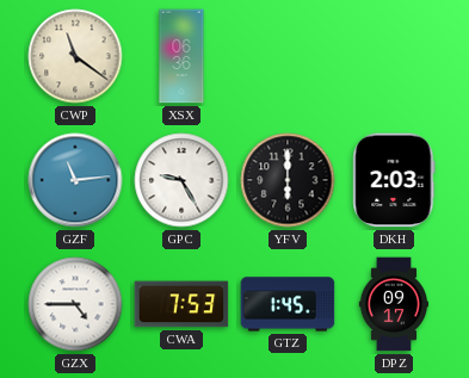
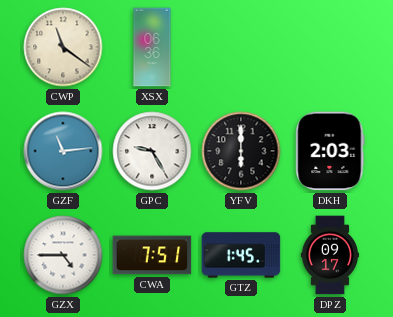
CWA: 7:53 -> 7:51
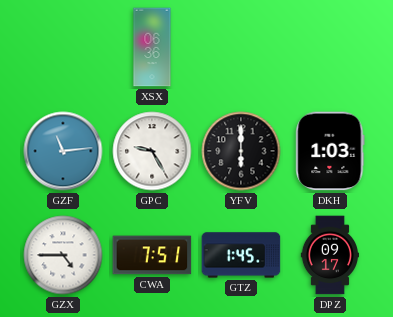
CWP: 11:21 -> none
DKH: 2:03 -> 1:03
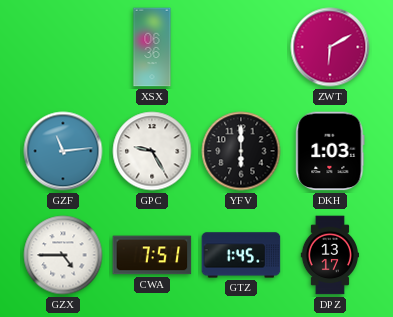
ZWT: none -> 6:10
DPZ: 09:17 -> 13:17
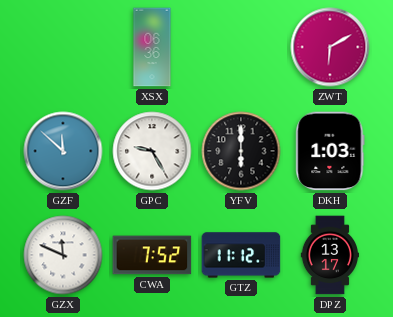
GZF: 11:14 -> 11:52
GZX: 4:45 -> 11:49
CWA: 7:51 -> 7:52
GTZ: 1:45 -> 11:12
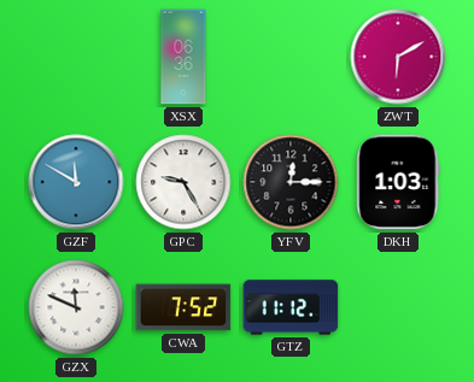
GZF: 11:52 -> 11:50
YFV: 6:00 -> 12:15
DPZ: 13:17 -> none
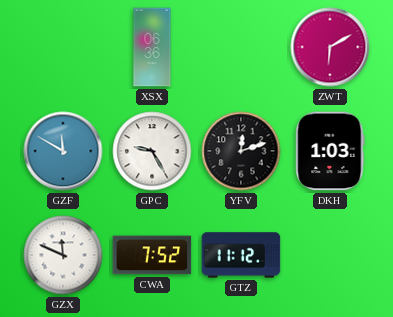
YFV: 12:15 -> 12:12
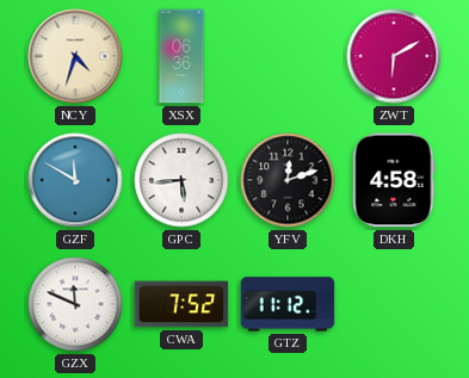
NCY: none -> 4:33
GPC: 9:25 -> 5:44
DKH: 1:03 -> 4:58
